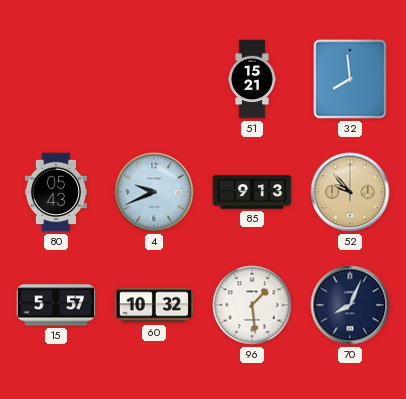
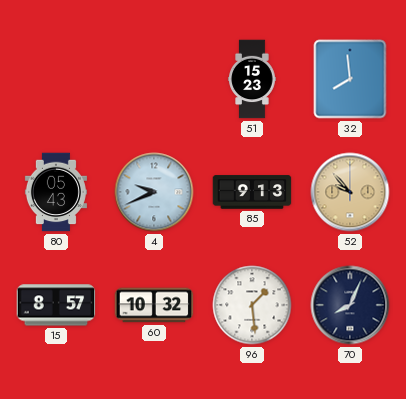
51: 15:21 -> 15:23
15: 5:57 -> 8:57
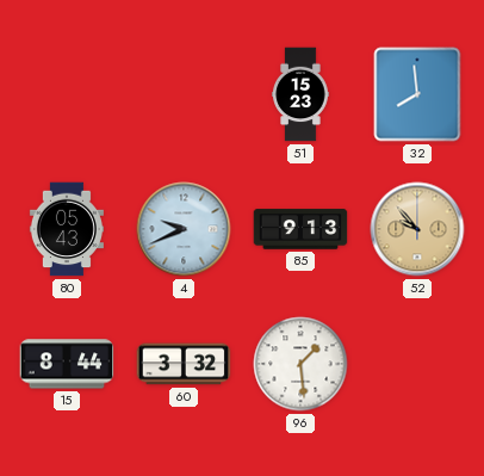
15: 8:57 -> 8:44
60: 10:32 -> 3:32
70: 8:04 -> none
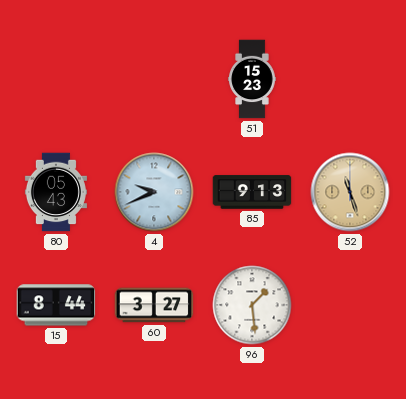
32: 7:59 -> none
52: 9:53 -> 11:27
60: 3:32 -> 3:27
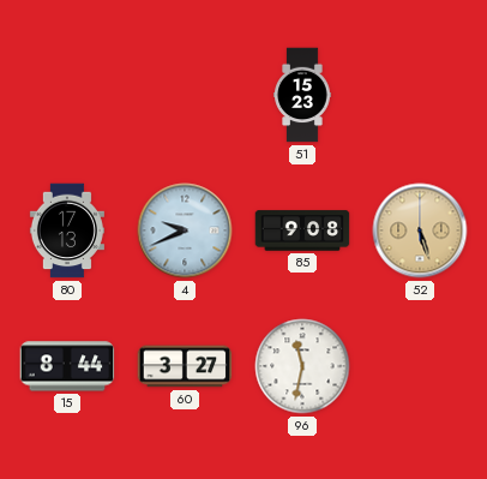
80: 05:43 -> 17:13
85: 9:13 -> 9:08
52: 11:27 -> 5:27
96: 1:29 -> 11:32
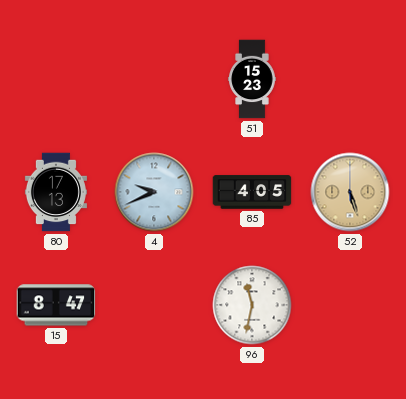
85: 9:08 -> 4:05
15: 8:44 -> 8:47
60: 3:27 -> none
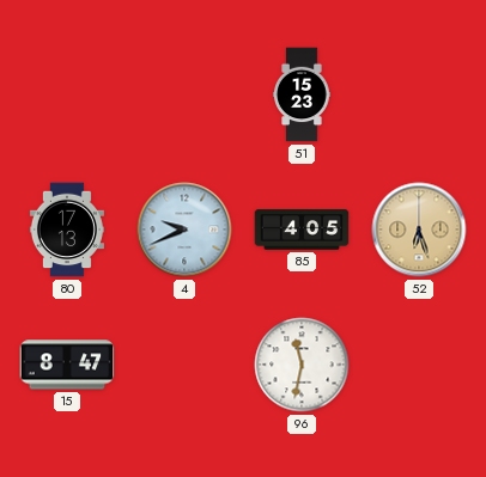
52: 5:27 -> 6:27
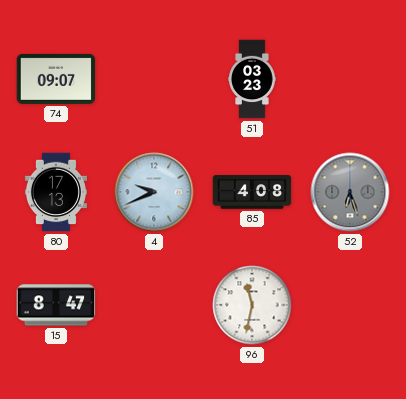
74: none -> 09:07
51: 15:23 -> 03:23
85: 4:05 -> 4:08
52 dial: champagne -> grey
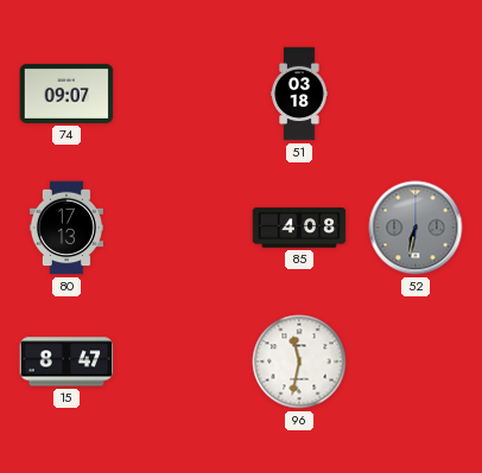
51: 03:23 -> 03:18
4: 9:41 -> none
52: 6:27 -> 6:32
